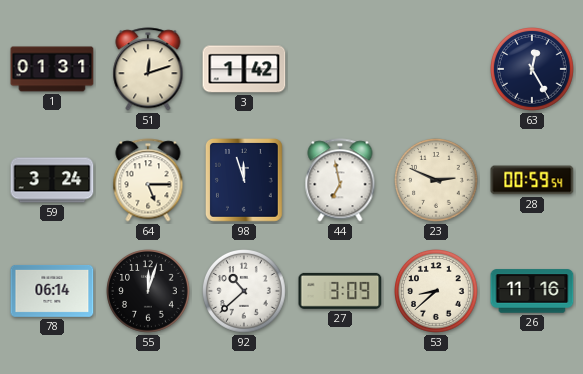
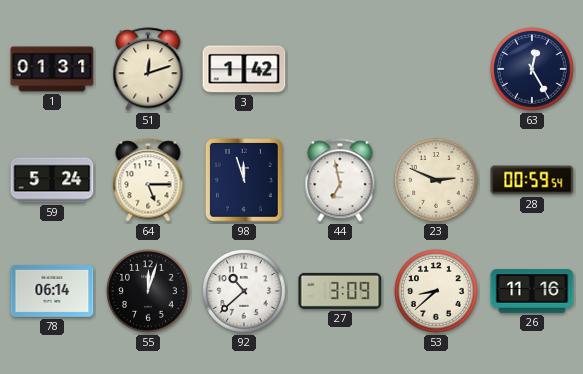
59: 3:24 -> 5:24
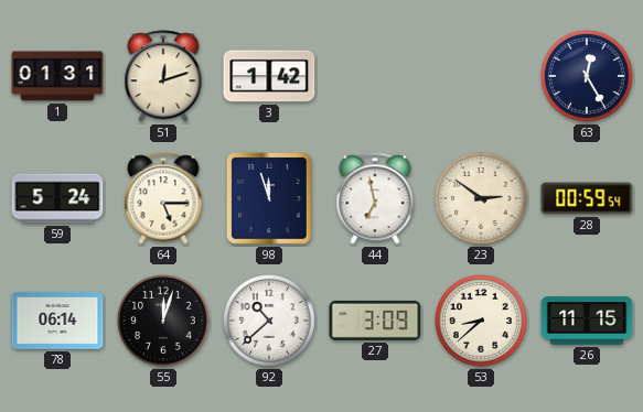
23: 2:49 -> 2:51
26: 11:16 -> 11:15
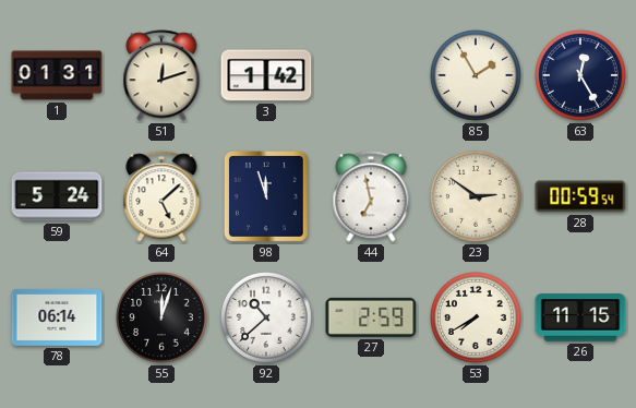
85: none -> 1:55
64: 5:15 -> 5:08
27: 3:09 -> 2:59
53: 8:38 -> 7:40
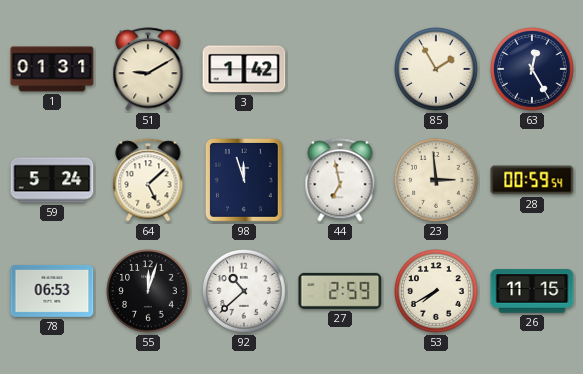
51: 12:12 -> 9:10
23: 2:51 -> 2:59
78: 06:14 -> 06:53
